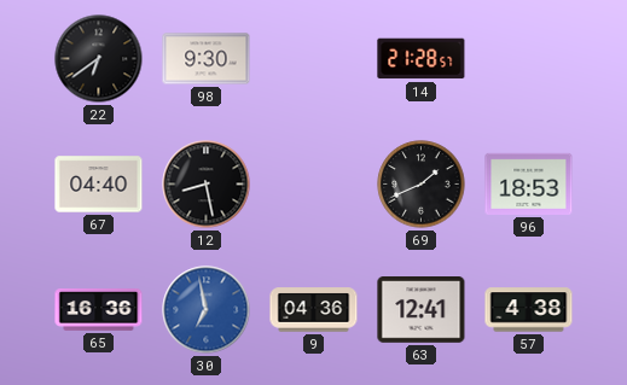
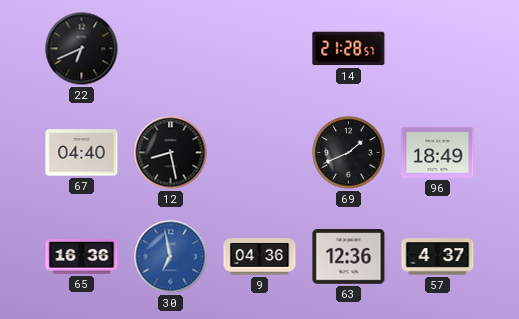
22: 6:39 -> 6:41
98: 9:30 -> none
96: 18:53 -> 18:49
63: 12:41 -> 12:36
57: 4:38 -> 4:37
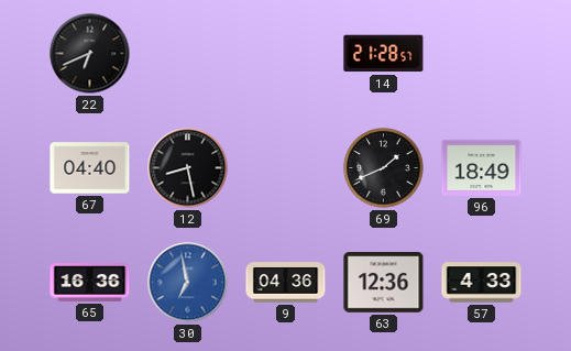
57: 4:37 -> 4:33
